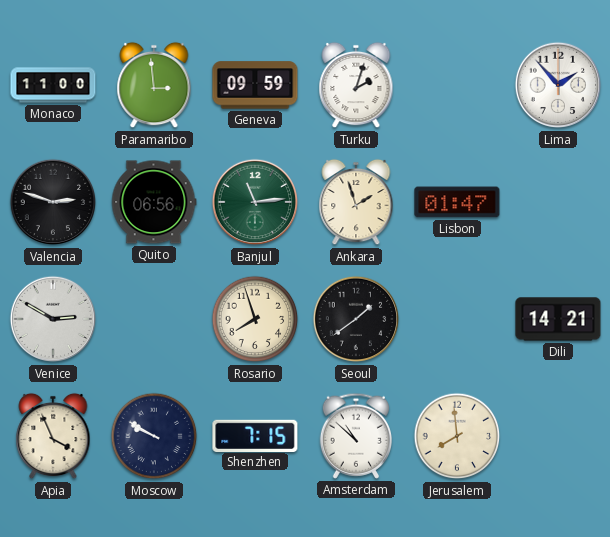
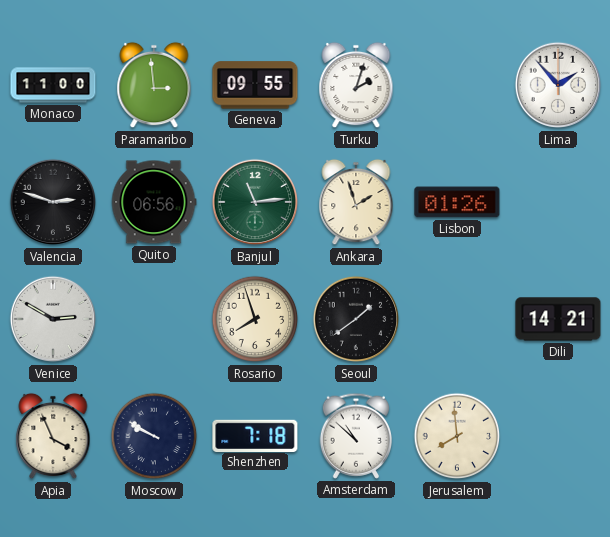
Geneva: 09:59 -> 09:55
Lisbon: 01:47 -> 01:26
Shenzhen: 7:15 -> 7:18
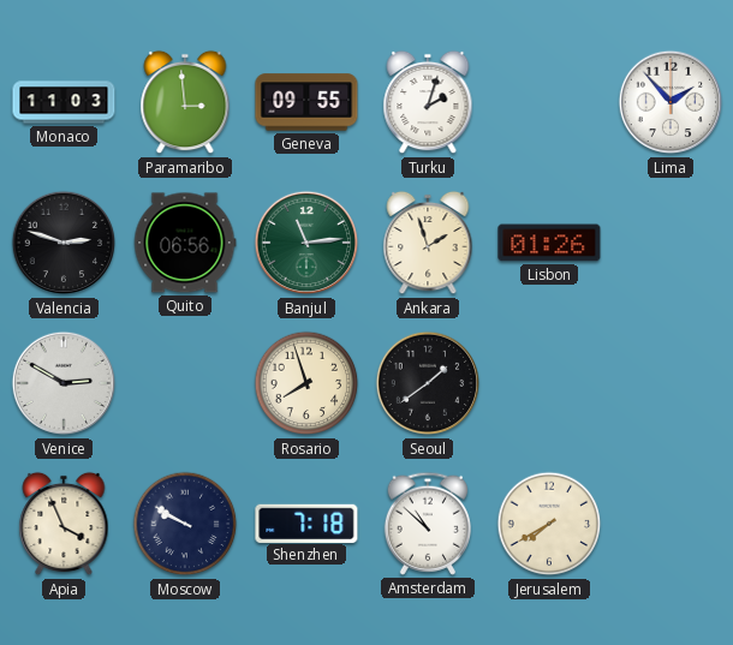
Monaco: 11:00 -> 11:03
Dili: 14:21 -> none
Jerusalem: 7:59 -> 7:40
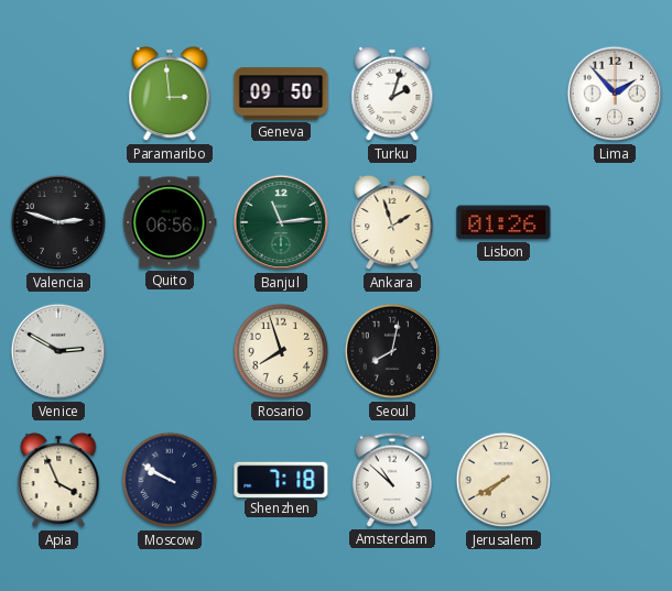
Monaco: 11:03 -> none
Geneva: 09:55 -> 09:50
Seoul: 1:39 -> 8:02
